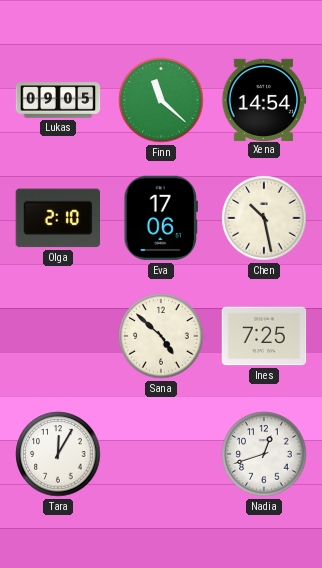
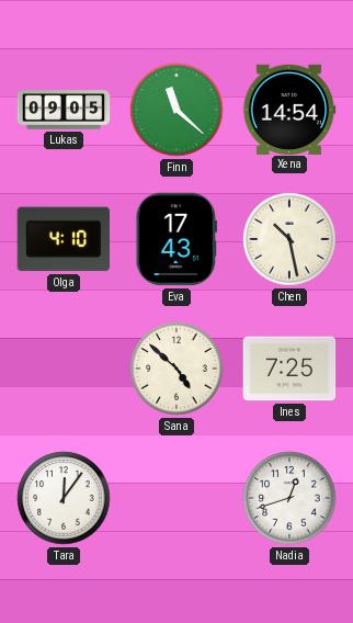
Olga: 2:10 -> 4:10
Eva: 17:06 -> 17:43
Tara: 12:05 -> 12:06
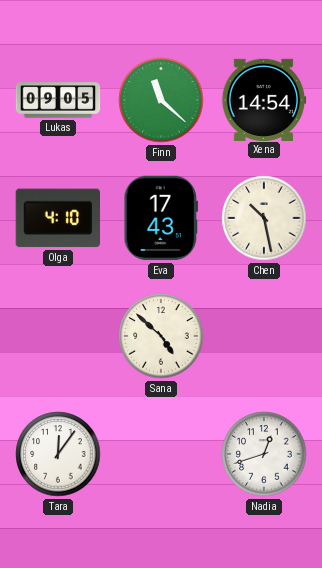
Ines: 7:25 -> none
